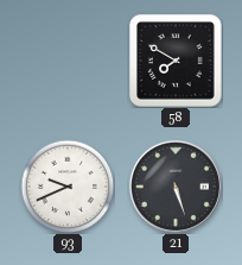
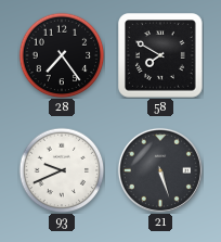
28: none -> 7:24
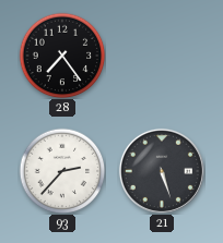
58: 7:50 -> none
93: 9:41 -> 2:37
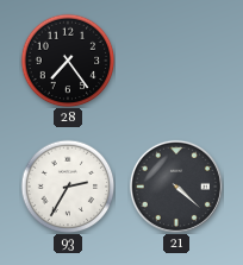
93: 2:37 -> 2:35
21: 5:27 -> 4:22
